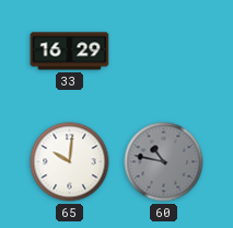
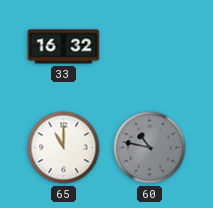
33: 16:29 -> 16:32
65: 10:01 -> 11:00
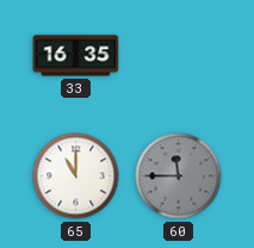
33: 16:32 -> 16:35
60: 10:47 -> 11:45
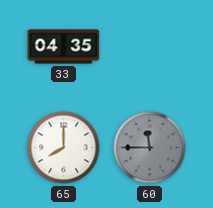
33: 16:35 -> 04:35
65: 11:00 -> 8:00
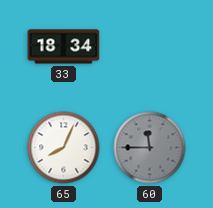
33: 04:35 -> 18:34
65: 8:00 -> 8:04
